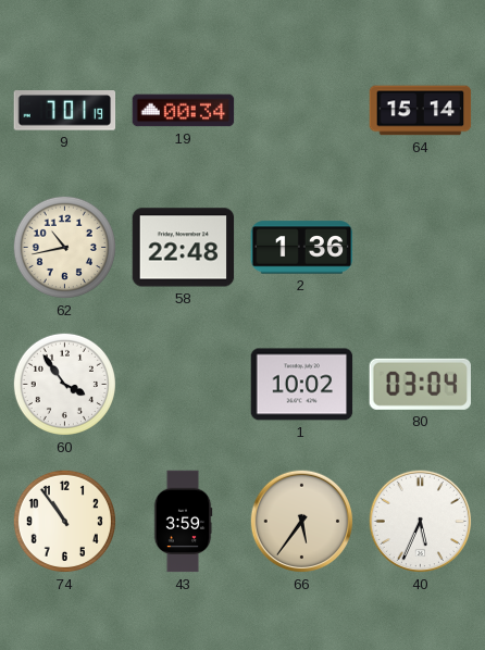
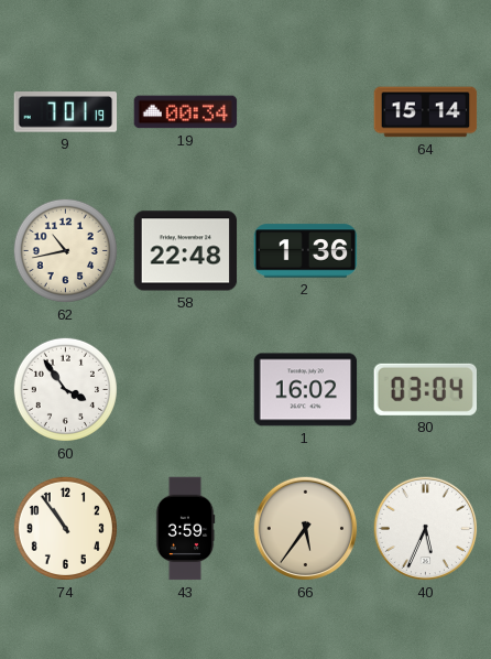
1: 10:02 -> 16:02
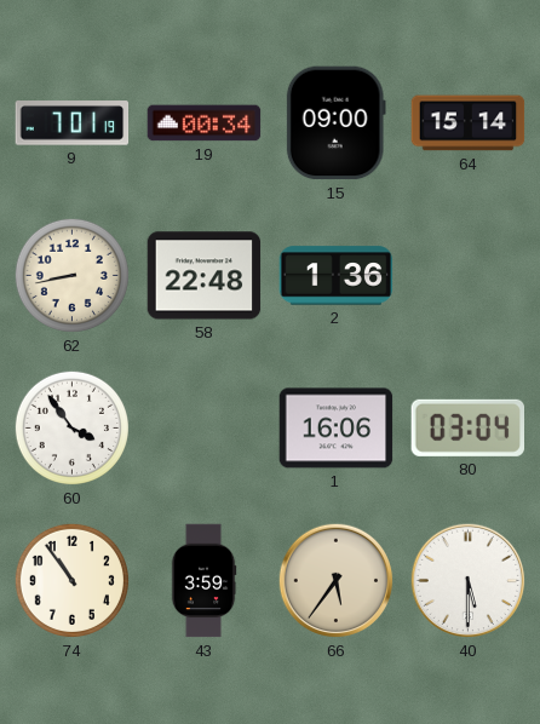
15: none -> 09:00
62: 10:43 -> 8:43
1: 16:02 -> 16:06
40: 5:34 -> 5:30
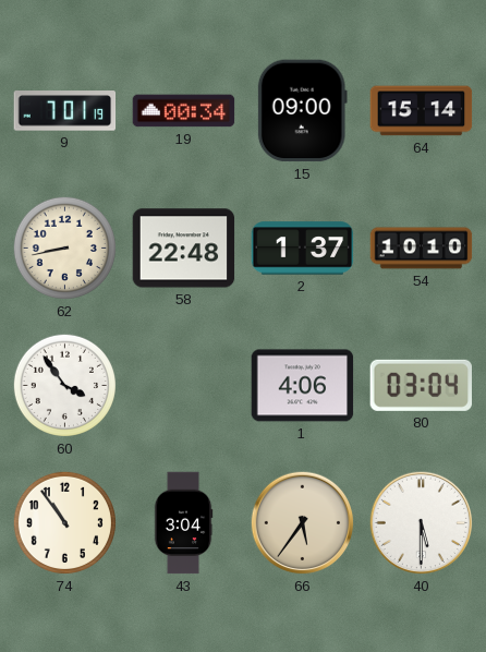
2: 1:36 -> 1:37
54: none -> 10:10
1: 16:06 -> 4:06
43: 3:59 -> 3:04
